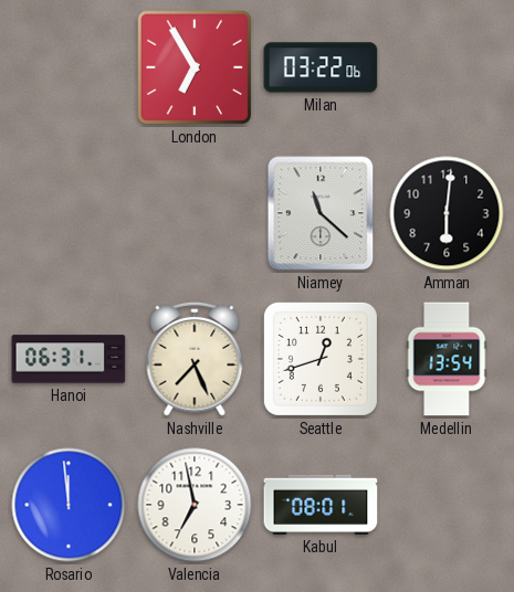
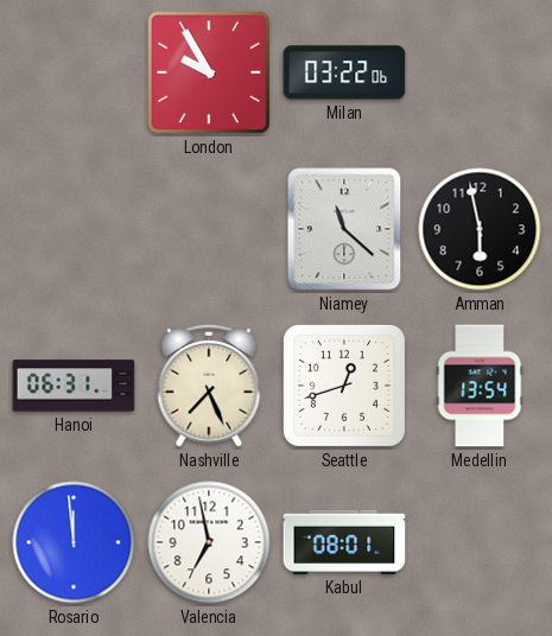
London: 6:55 -> 9:55
Amman: 6:01 -> 5:58
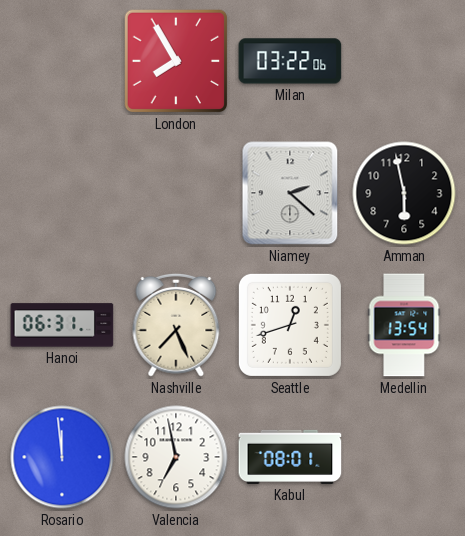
London: 9:55 -> 7:55
Niamey: 11:22 -> 2:22
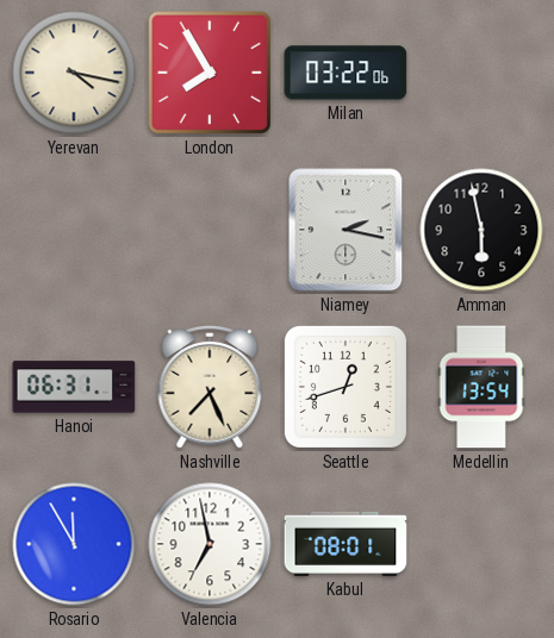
Yerevan: none -> 4:17
Niamey: 2:22 -> 2:17
Rosario: 11:59 -> 11:55
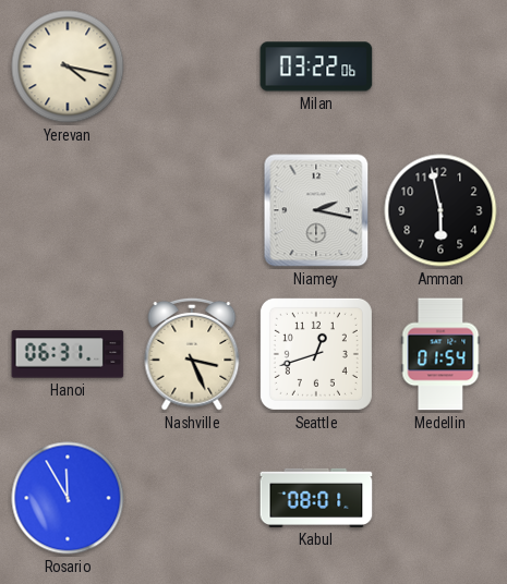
London: 7:55 -> none
Nashville: 7:26 -> 3:26
Medellin: 13:54 -> 01:54
Valencia: 6:58 -> none
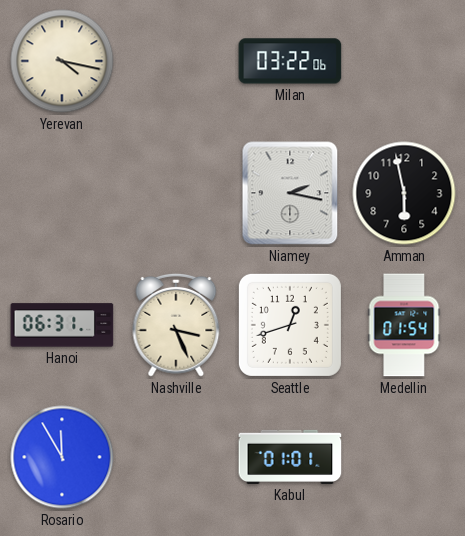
Kabul: 08:01 -> 01:01
